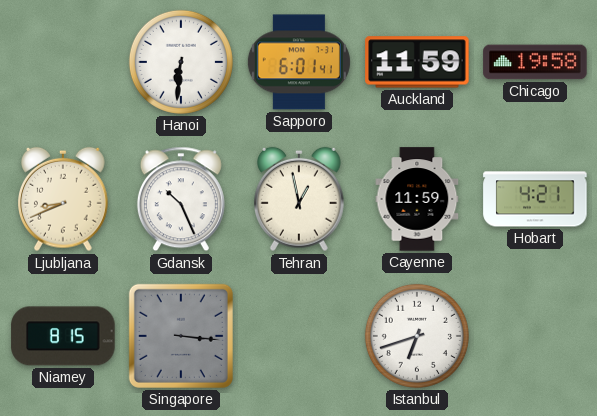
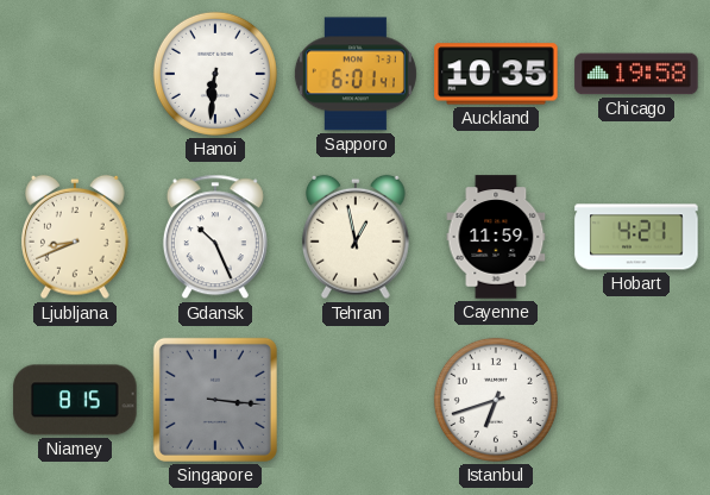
Auckland: 11:59 -> 10:35
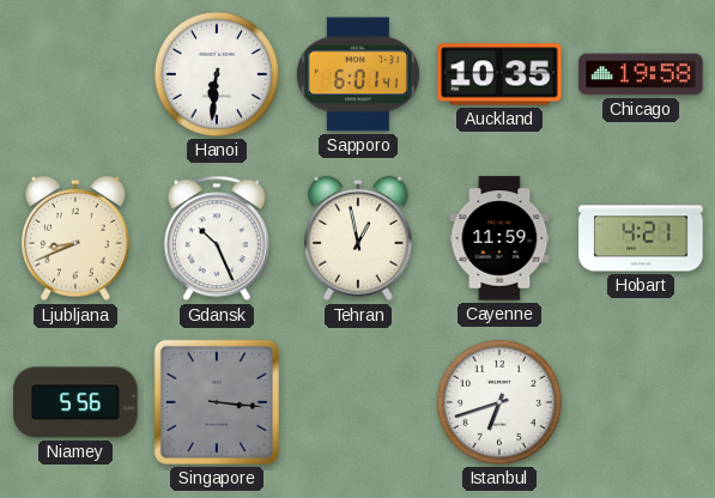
Niamey: 8:15 -> 5:56
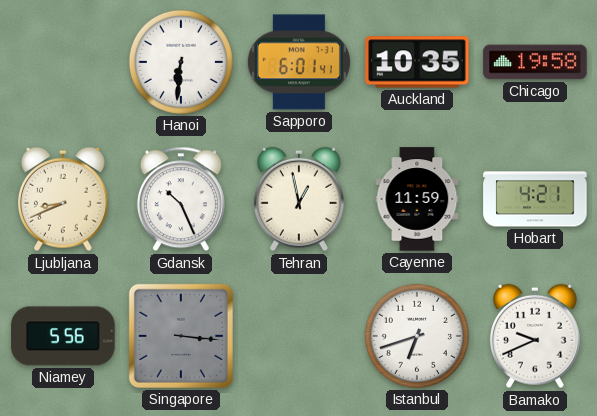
Bamako: none -> 9:41
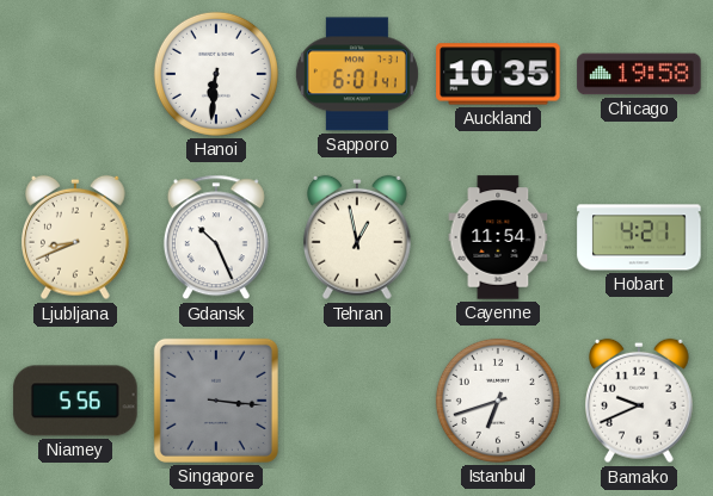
Cayenne: 11:59 -> 11:54
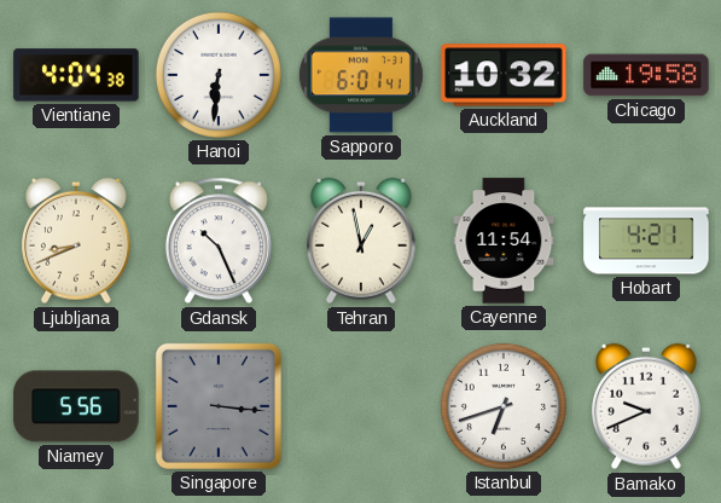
Vientiane: none -> 4:04
Auckland: 10:35 -> 10:32
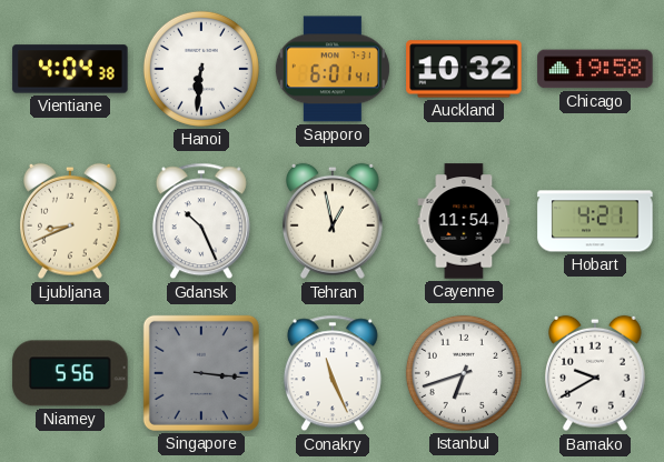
Conakry: none -> 11:26
Bamako: 9:41 -> 9:40
